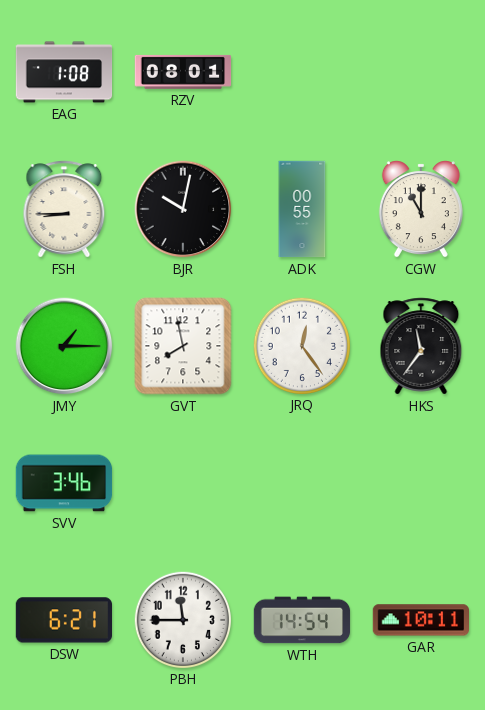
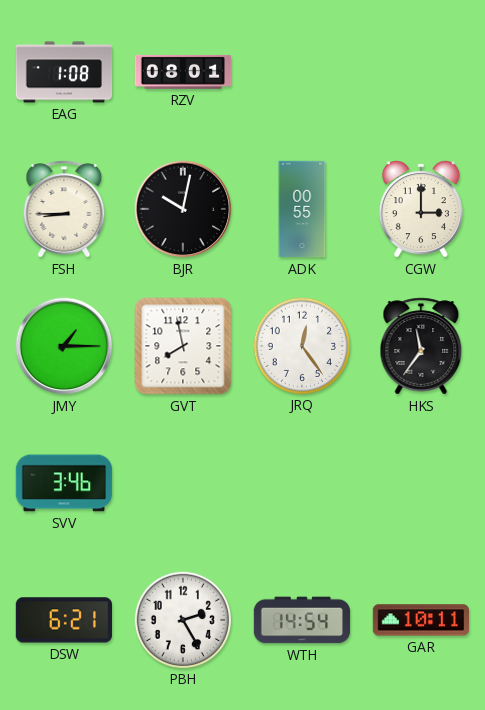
CGW: 11:00 -> 3:00
PBH: 11:45 -> 2:25
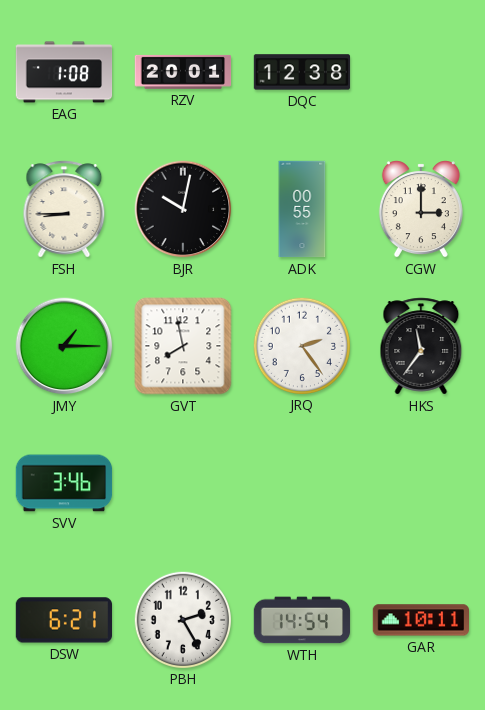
RZV: 08:01 -> 20:01
DQC: none -> 12:38
JRQ: 12:24 -> 2:24
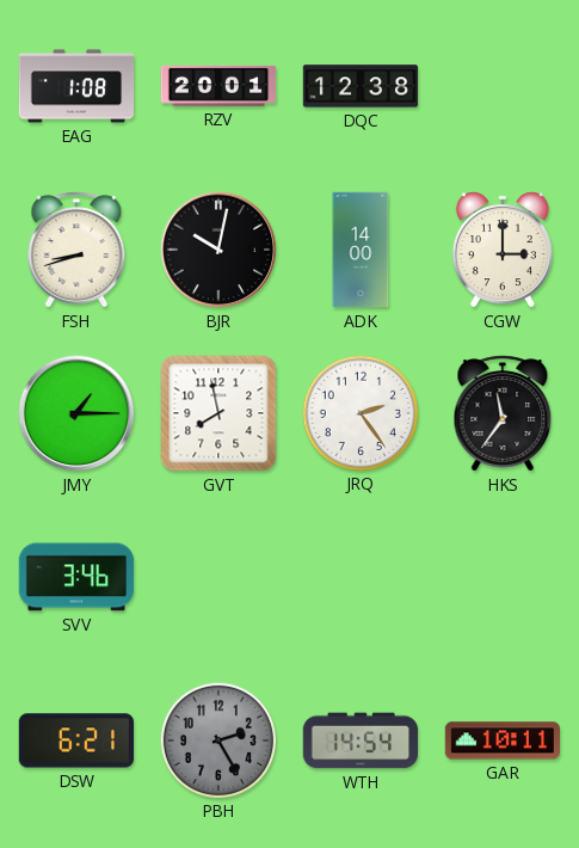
FSH: 8:45 -> 8:42
ADK: 00:55 -> 14:00
PBH dial: white -> grey
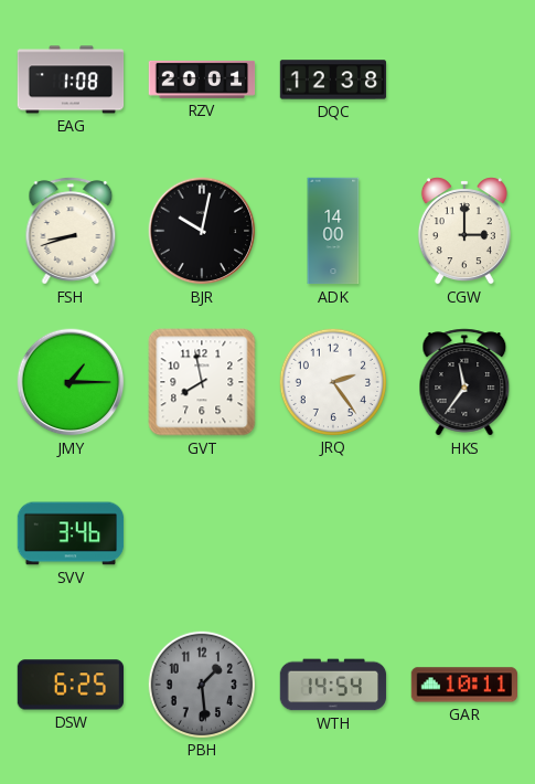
DSW: 6:21 -> 6:25
PBH: 2:25 -> 1:29
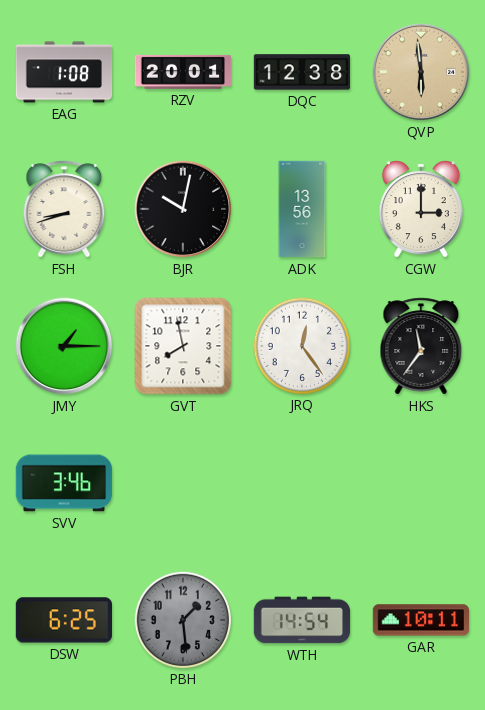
QVP: none -> 5:59
ADK: 14:00 -> 13:56
JRQ: 2:24 -> 12:24
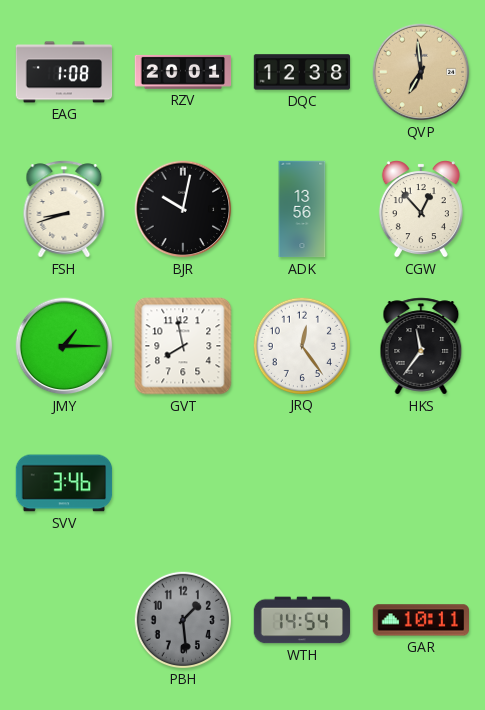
QVP: 5:59 -> 6:59
CGW: 3:00 -> 12:53
DSW: 6:25 -> none
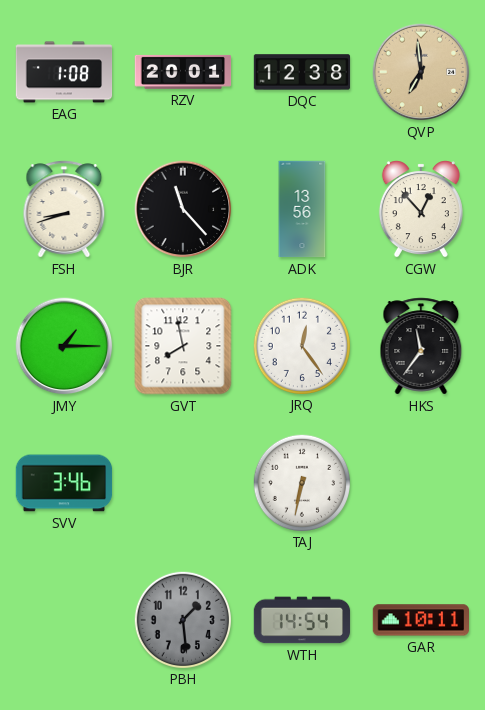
BJR: 10:02 -> 11:23
TAJ: none -> 6:32
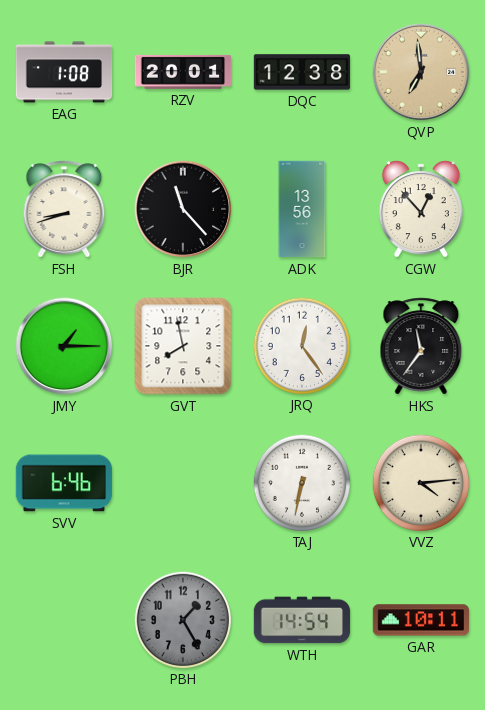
SVV: 3:46 -> 6:46
VVZ: none -> 4:14
PBH: 1:29 -> 1:25
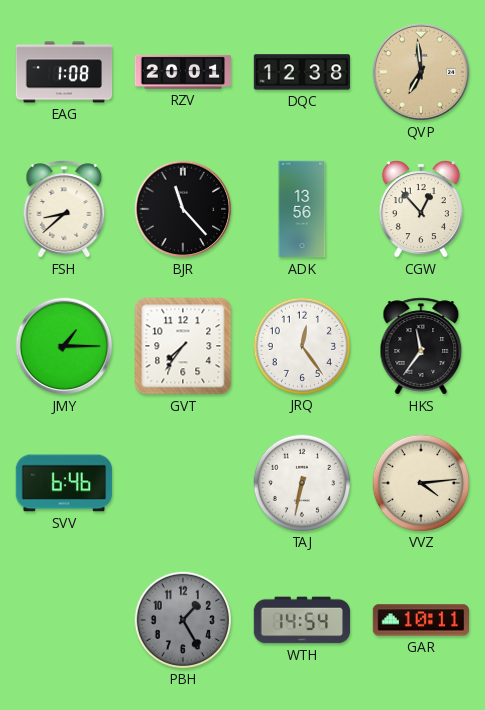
FSH: 8:42 -> 8:38
GVT: 7:58 -> 7:36
